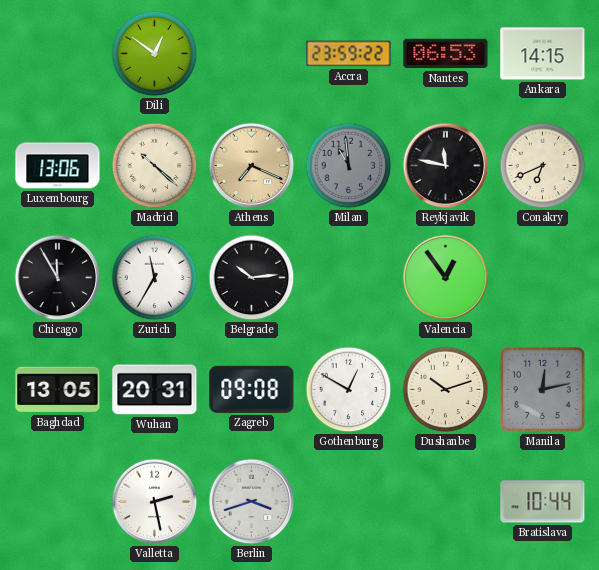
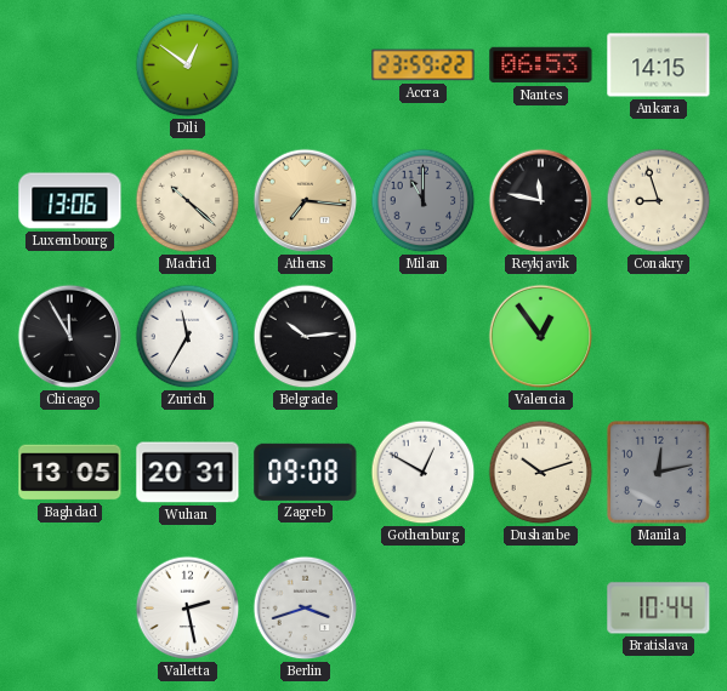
Athens: 7:19 -> 7:16
Milan: 10:59 -> 11:00
Conakry: 6:41 -> 8:57
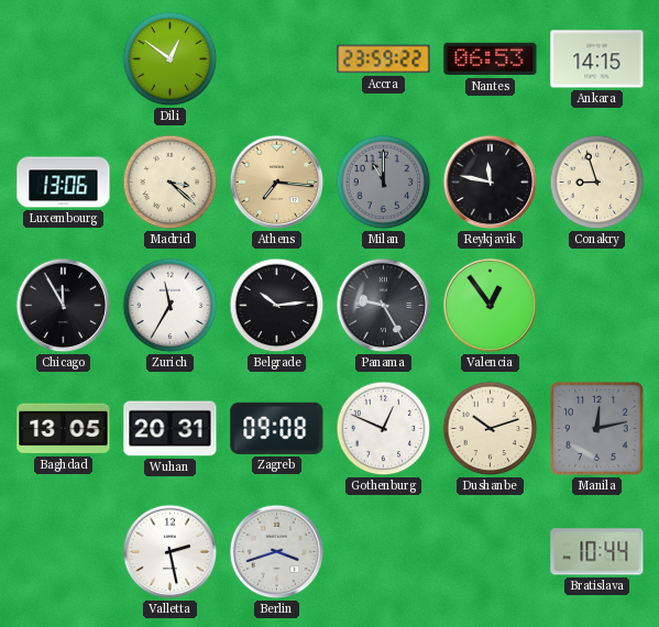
Madrid: 10:22 -> 3:22
Panama: none -> 9:25
Gothenburg: 12:50 -> 12:49
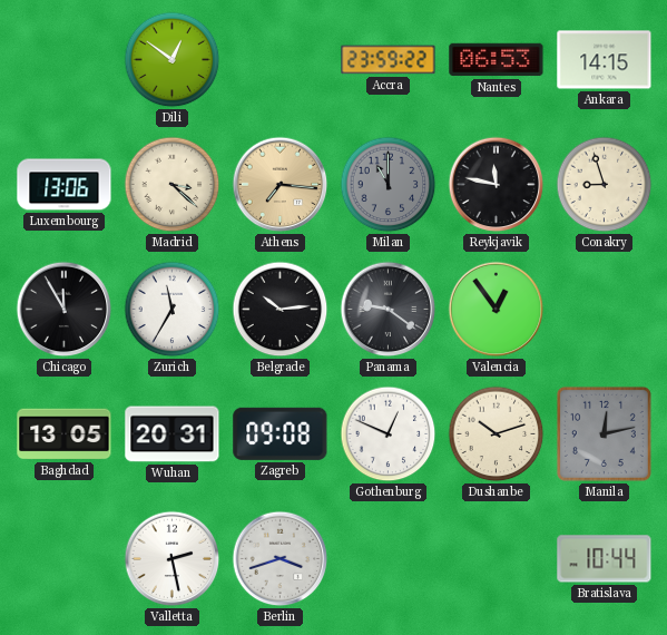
Panama: 9:25 -> 9:21
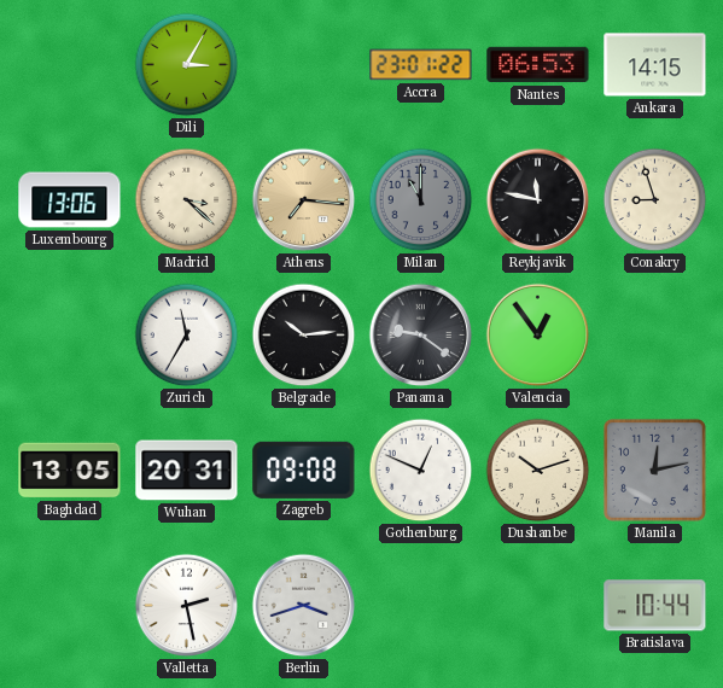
Dili: 12:51 -> 3:05
Accra: 23:59 -> 23:01
Chicago: 11:55 -> none
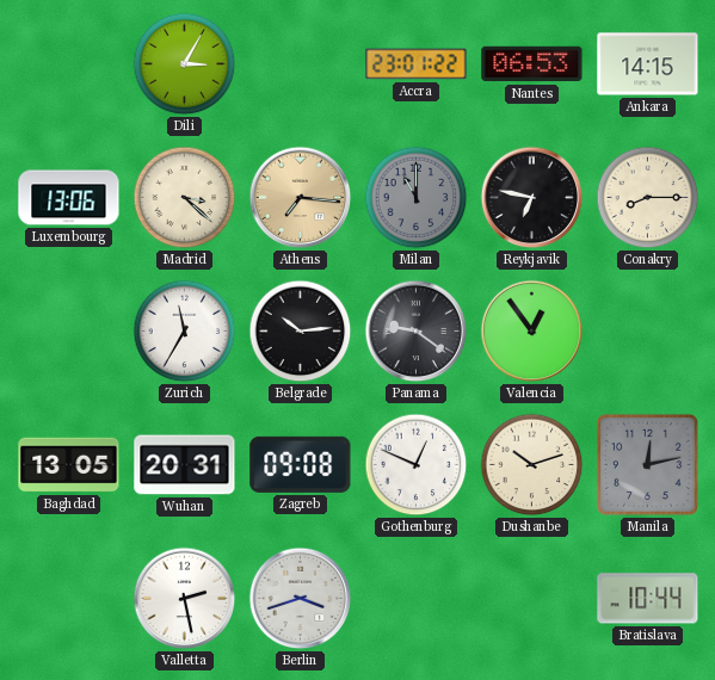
Reykjavik: 11:47 -> 6:47
Conakry: 8:57 -> 8:15
